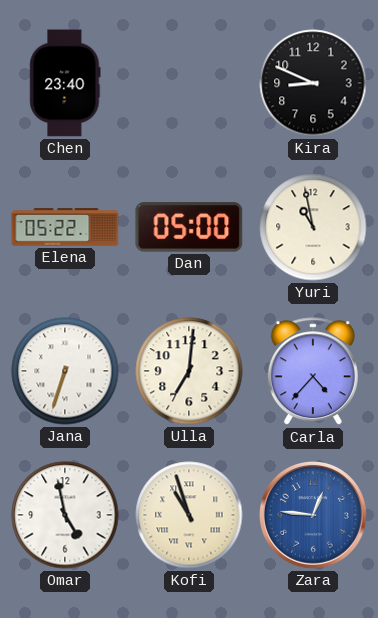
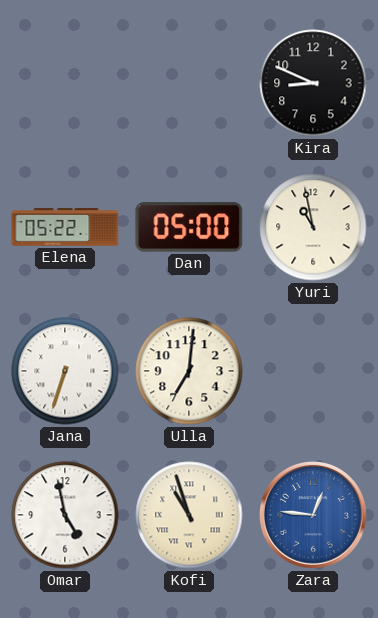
Chen: 23:40 -> none
Carla: 4:37 -> none
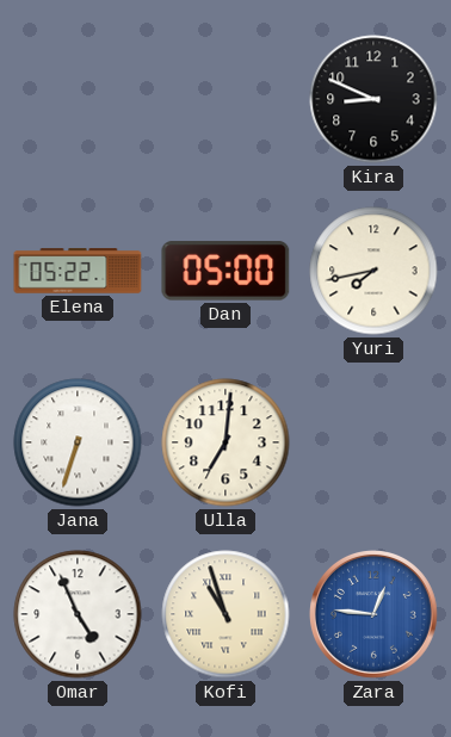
Yuri: 10:58 -> 7:43
Omar: 4:58 -> 4:56
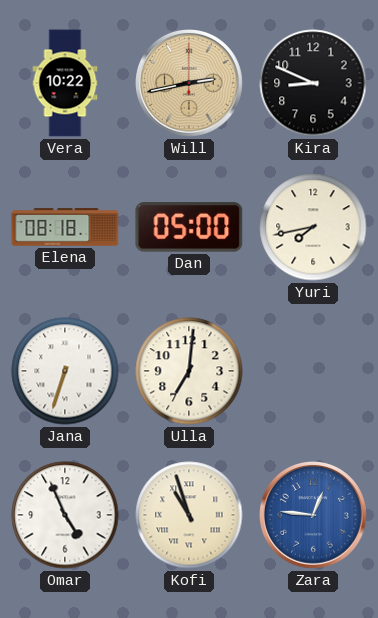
Vera: none -> 10:22
Will: none -> 2:43
Elena: 05:22 -> 08:18
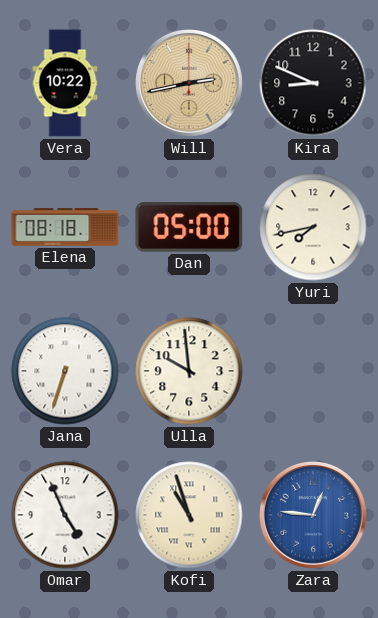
Ulla: 7:01 -> 9:59
